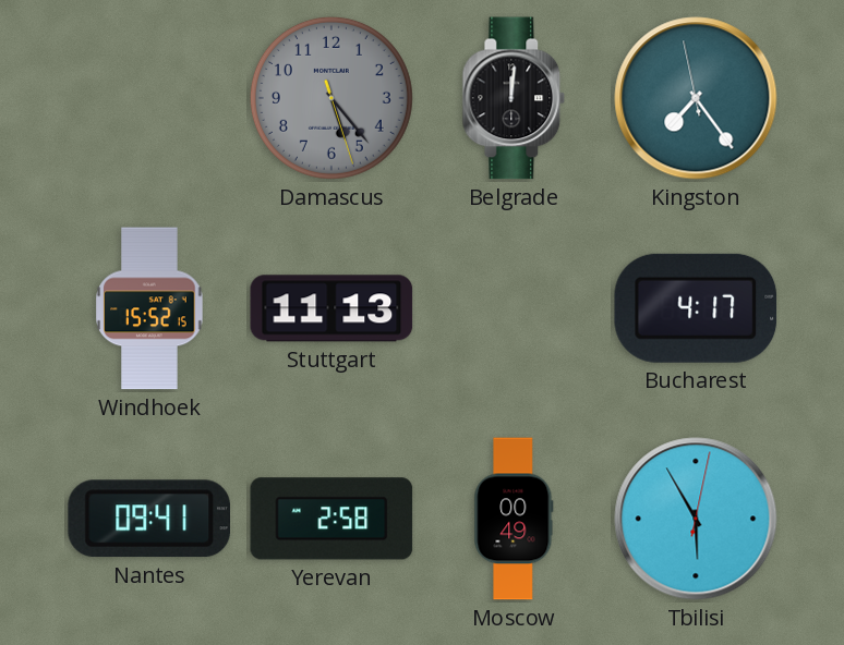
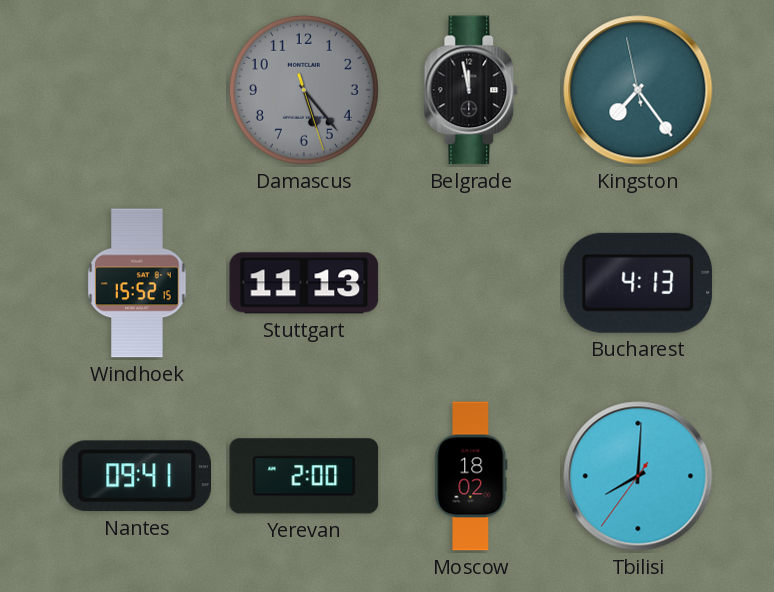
Belgrade: 12:01 -> 11:58
Bucharest: 4:17 -> 4:13
Yerevan: 2:58 -> 2:00
Moscow: 00:49 -> 18:02
Tbilisi: 5:55 -> 8:00
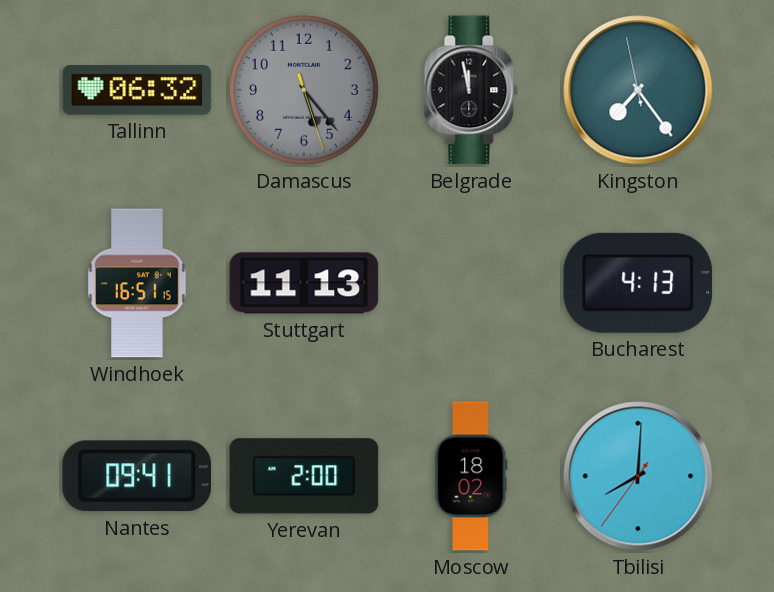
Tallinn: none -> 06:32
Windhoek: 15:52 -> 16:51
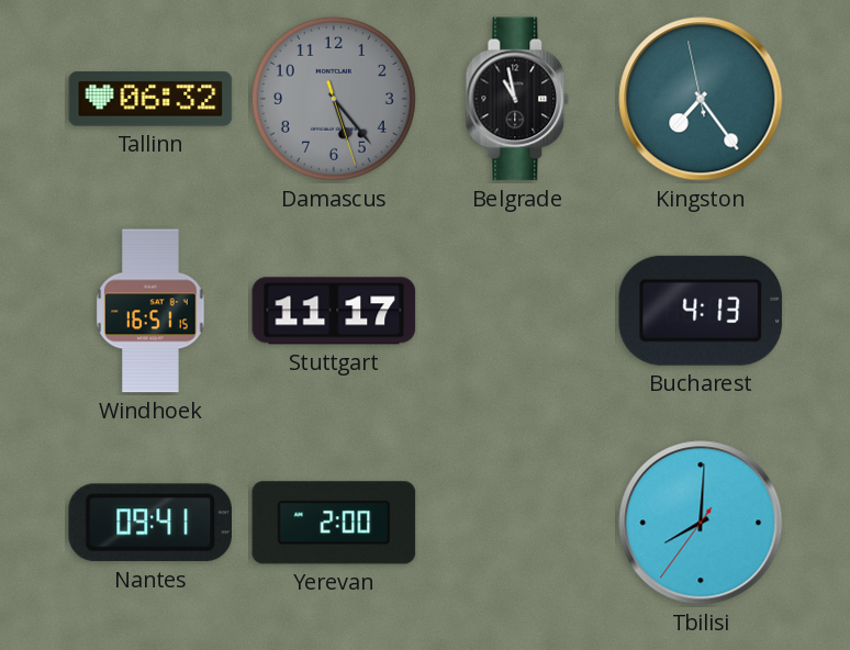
Belgrade: 11:58 -> 10:58
Stuttgart: 11:13 -> 11:17
Moscow: 18:02 -> none
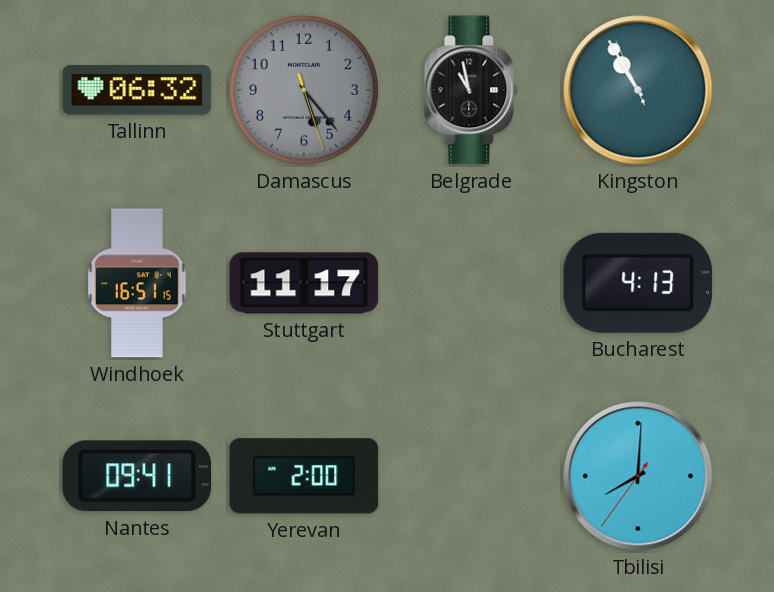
Kingston: 7:23 -> 10:54
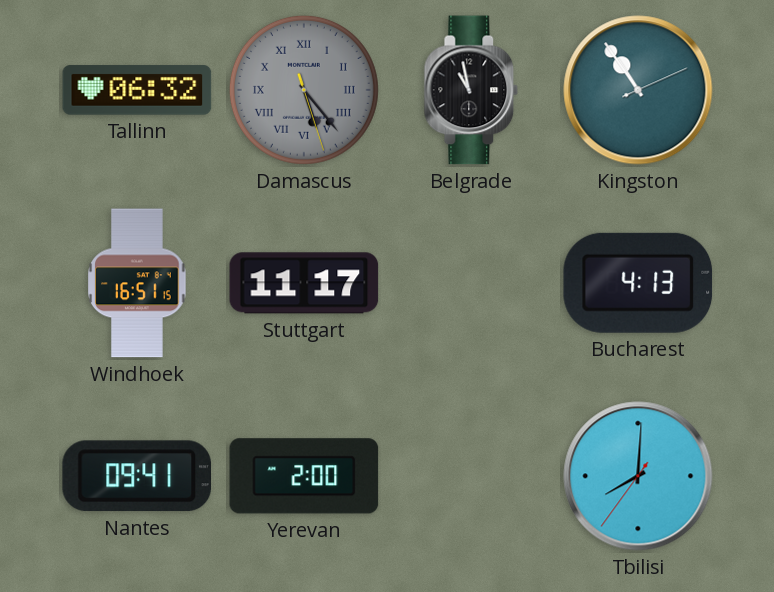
Damascus numerals: Arabic -> Roman
Kingston: 10:54:56 -> 10:54:11
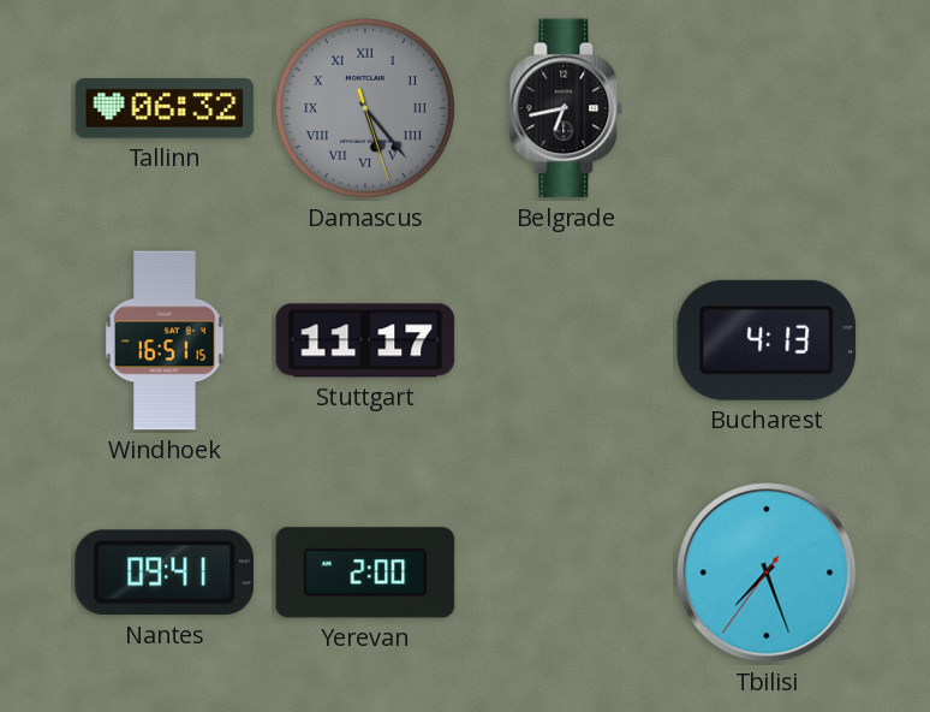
Belgrade: 10:58 -> 6:43
Kingston: 10:54 -> none
Tbilisi: 8:00 -> 7:26
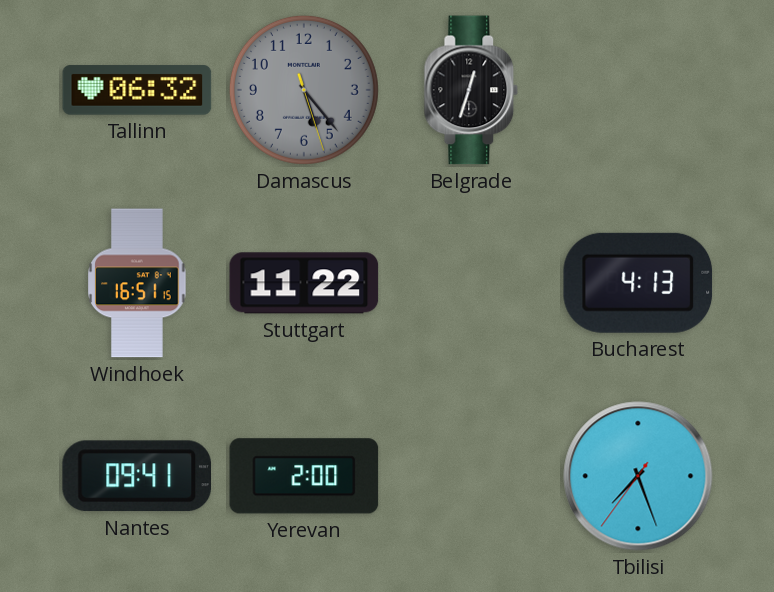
Damascus numerals: Roman -> Arabic
Belgrade: 6:43 -> 12:33
Stuttgart: 11:17 -> 11:22
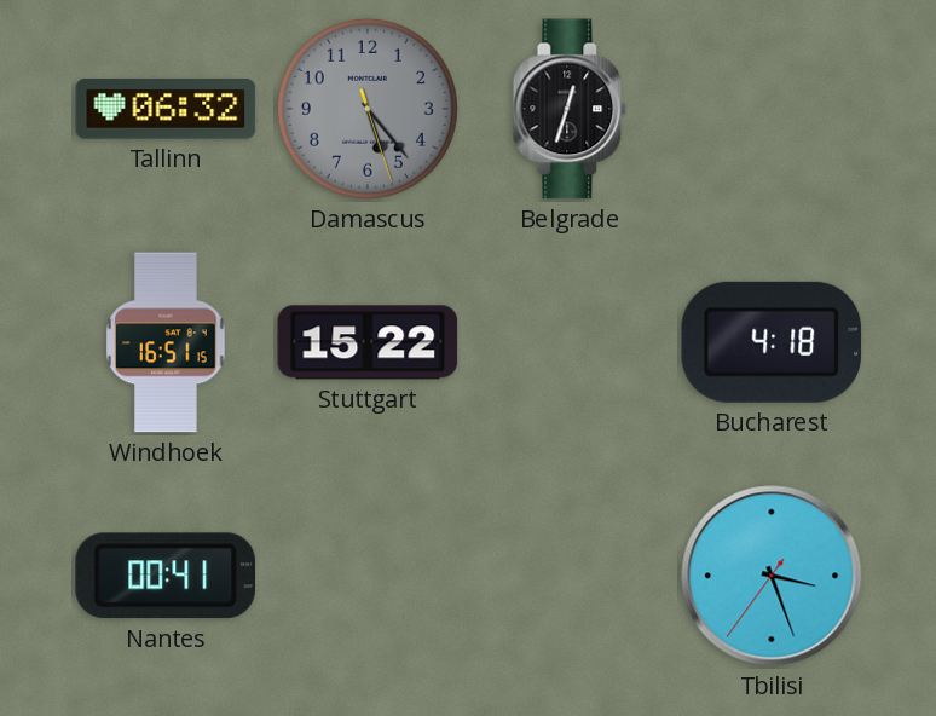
Stuttgart: 11:22 -> 15:22
Bucharest: 4:13 -> 4:18
Nantes: 09:41 -> 00:41
Yerevan: 2:00 -> none
Tbilisi: 7:26 -> 3:26
